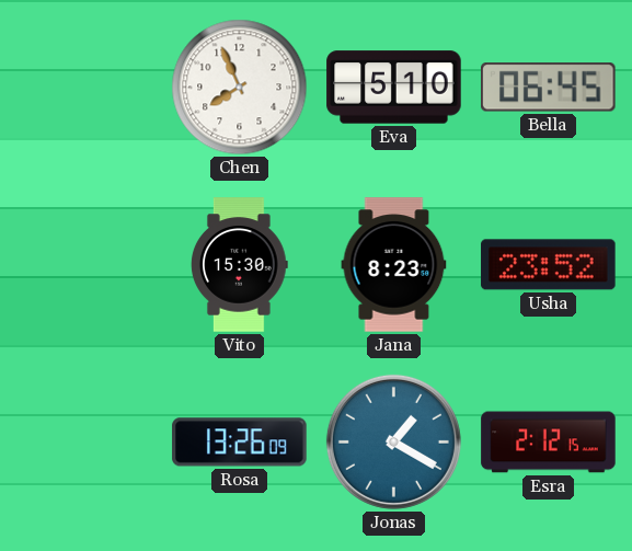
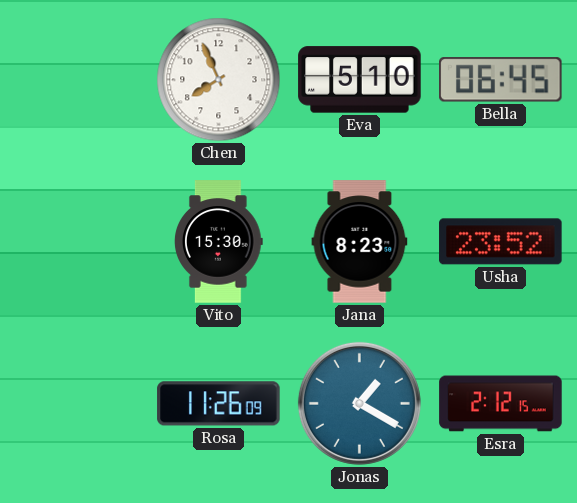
Rosa: 13:26 -> 11:26
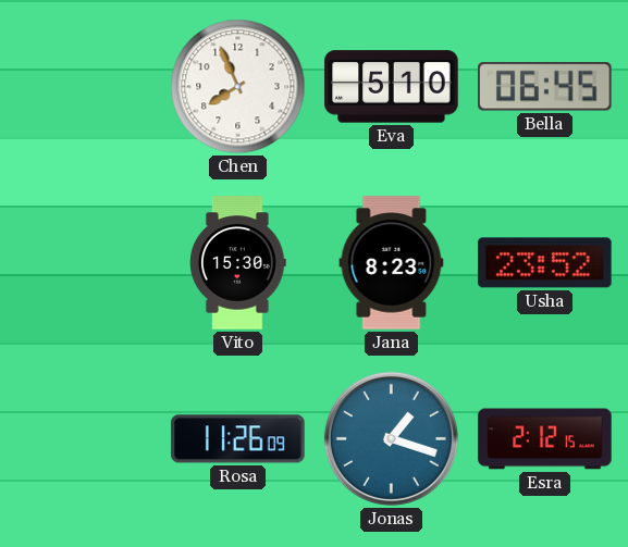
Jonas: 1:20 -> 1:18
